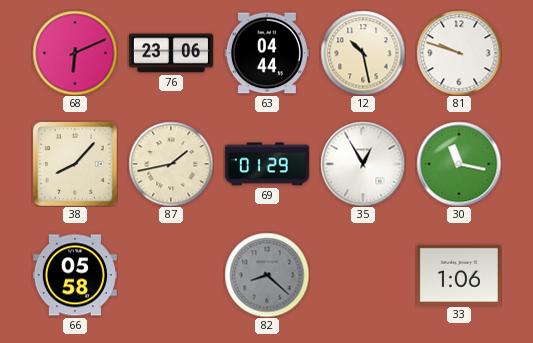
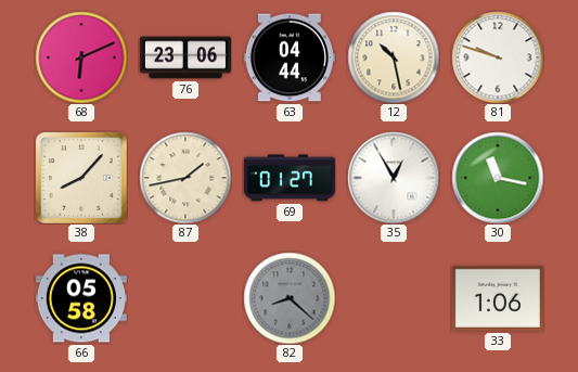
69: 01:29 -> 01:27
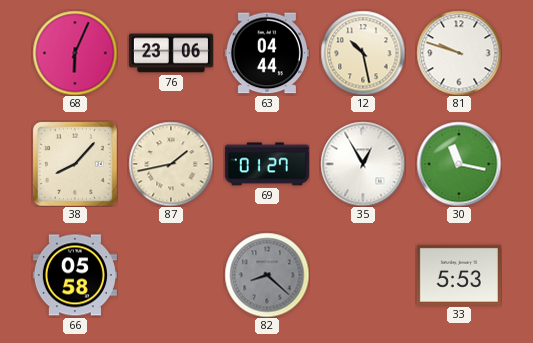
68: 6:11 -> 6:04
33: 1:06 -> 5:53
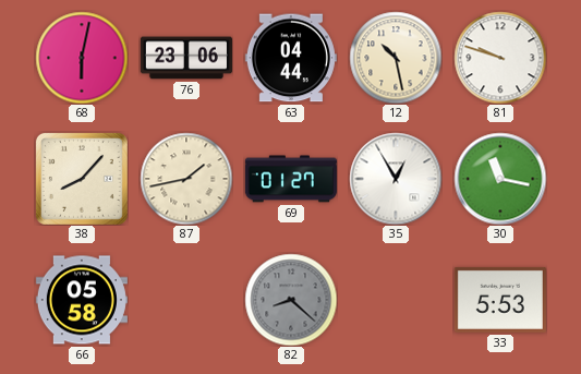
68: 6:04 -> 6:02
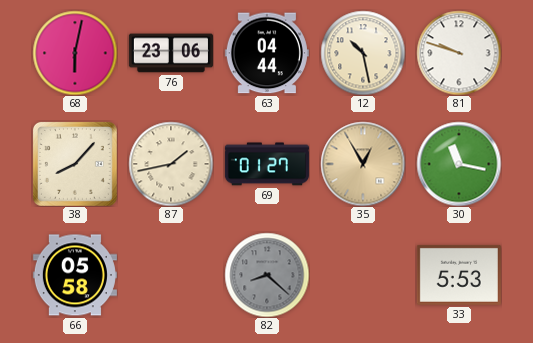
35 dial: white -> champagne
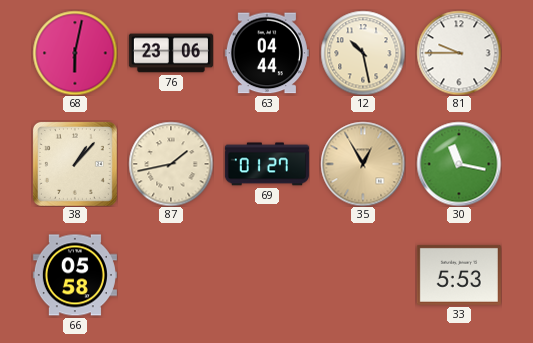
81: 9:48 -> 9:45
38: 8:07 -> 1:07
82: 8:22 -> none
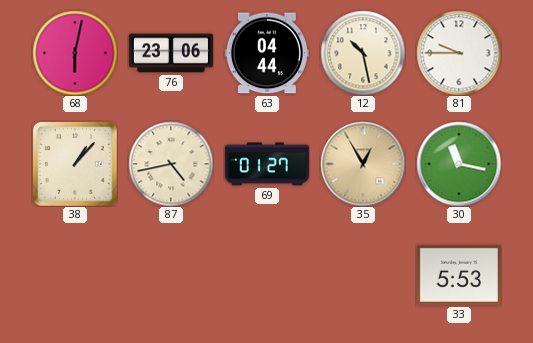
87: 1:43 -> 4:43
66: 05:58 -> none
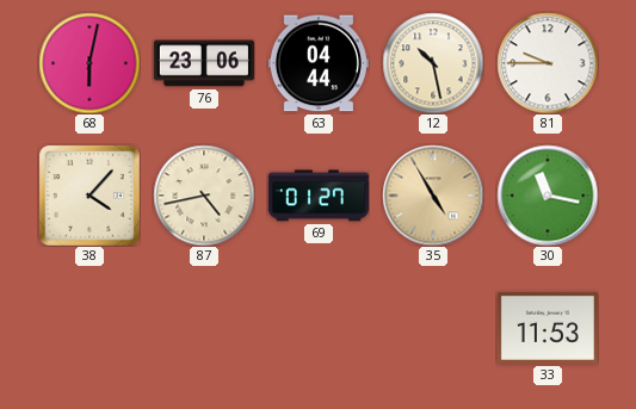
38: 1:07 -> 4:07
35: 12:55 -> 4:55
33: 5:53 -> 11:53
